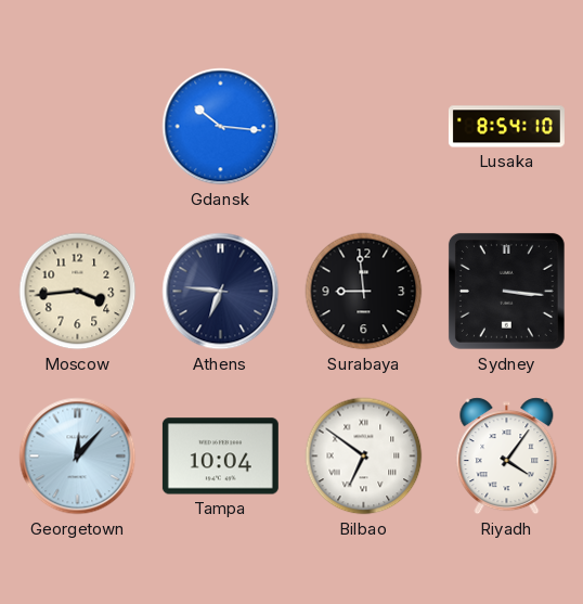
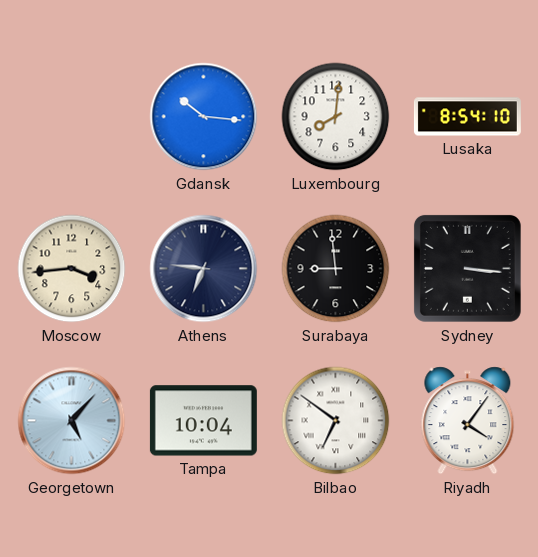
Luxembourg: none -> 8:01
Georgetown: 12:07 -> 5:07
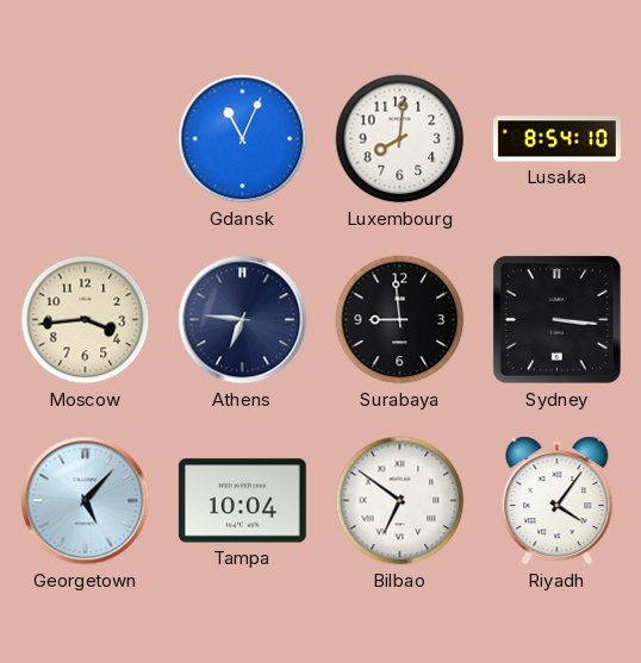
Gdansk: 10:16 -> 11:04
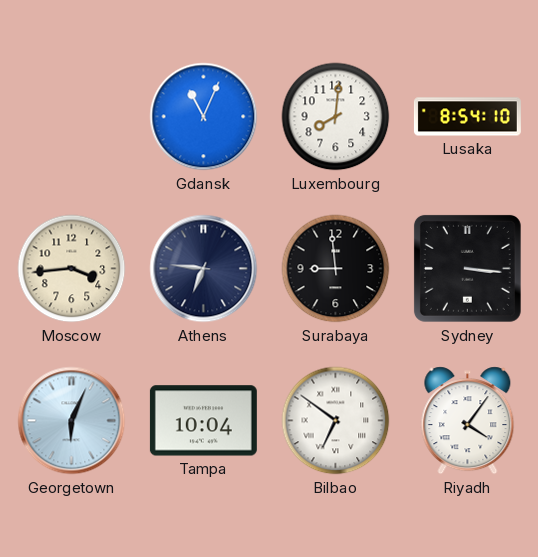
Georgetown: 5:07 -> 6:04
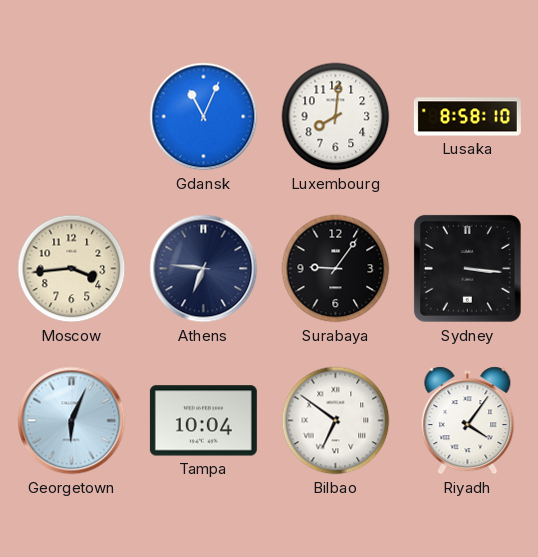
Lusaka: 8:54 -> 8:58
Surabaya: 8:59 -> 9:06
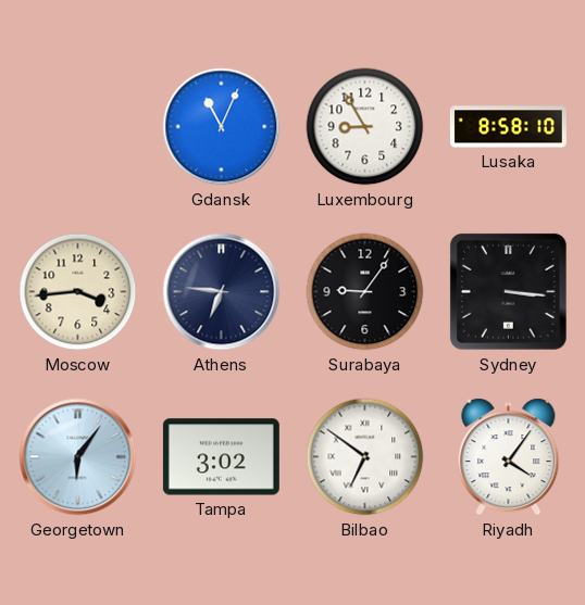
Luxembourg: 8:01 -> 8:55
Georgetown: 6:04 -> 6:06
Tampa: 10:04 -> 3:02
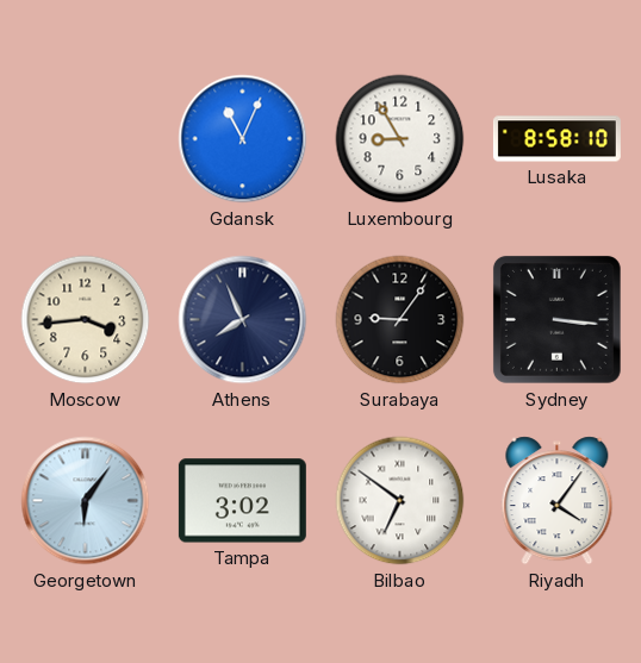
Athens: 6:46 -> 7:56
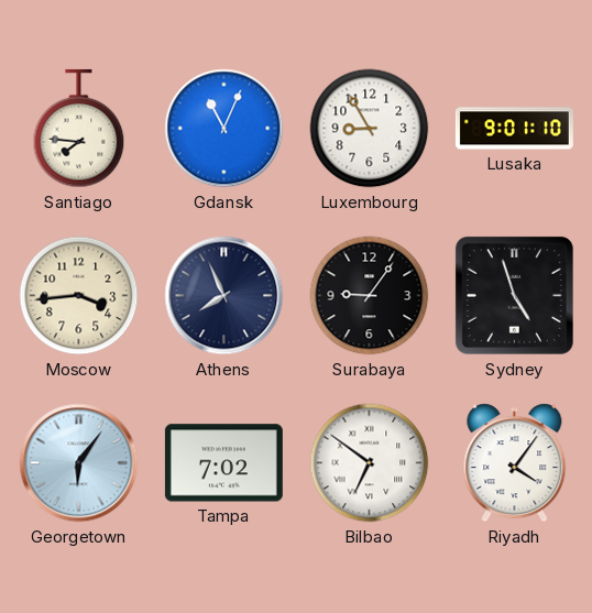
Santiago: none -> 7:46
Lusaka: 8:58 -> 9:01
Sydney: 3:16 -> 4:57
Tampa: 3:02 -> 7:02
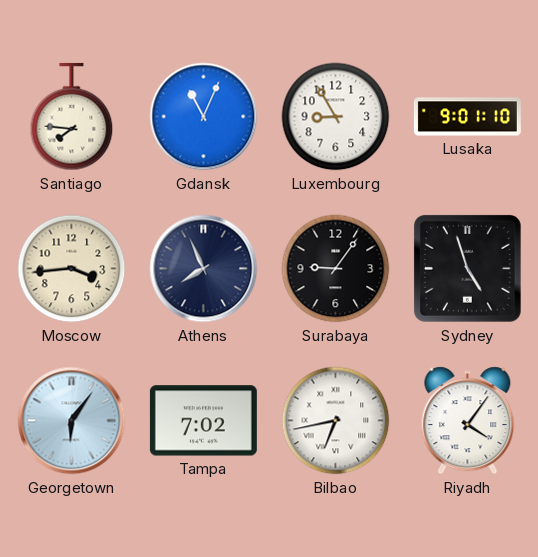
Bilbao: 6:51 -> 6:43
